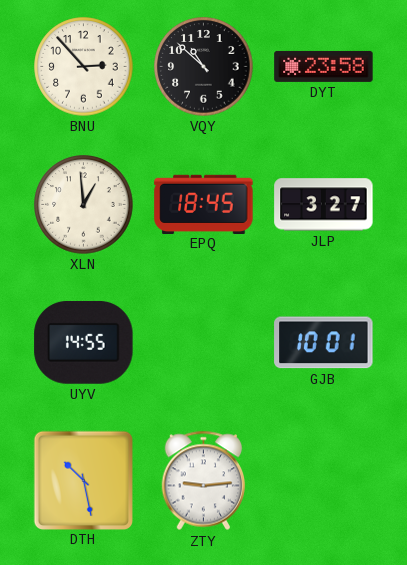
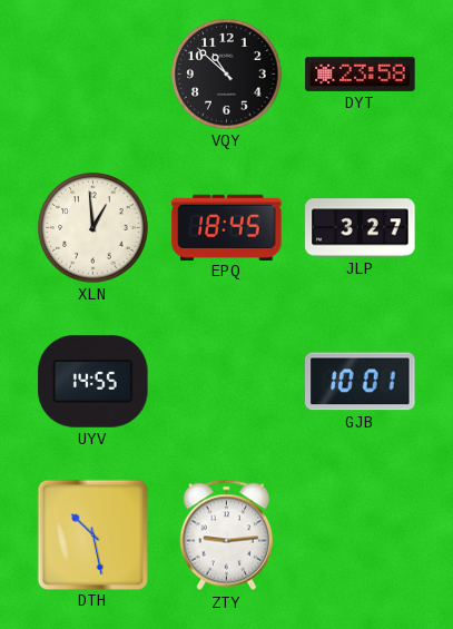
BNU: 2:53 -> none
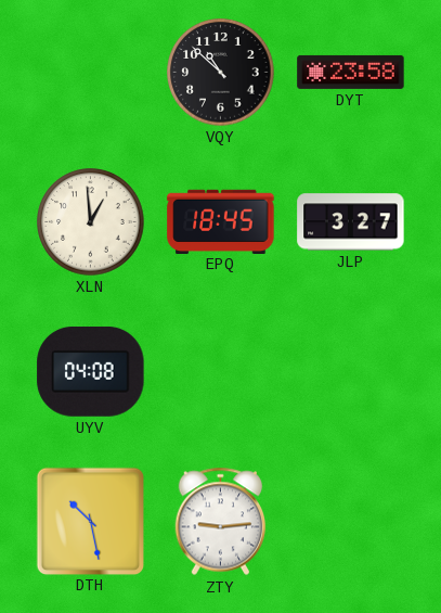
UYV: 14:55 -> 04:08
GJB: 10:01 -> none
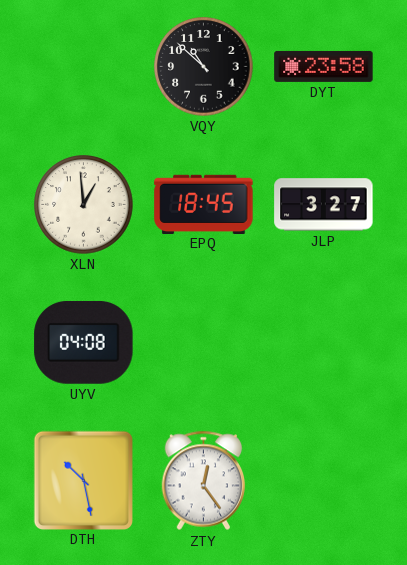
ZTY: 9:14 -> 12:24
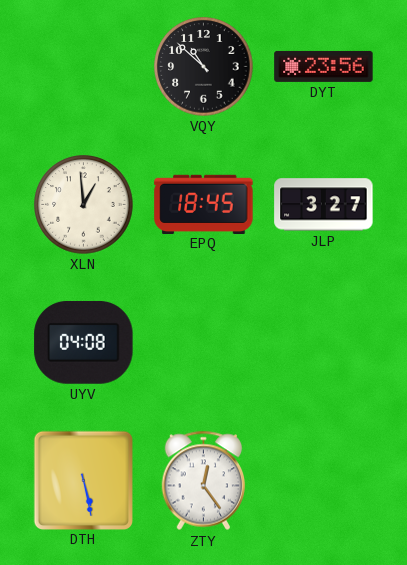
DYT: 23:58 -> 23:56
DTH: 10:28 -> 5:28
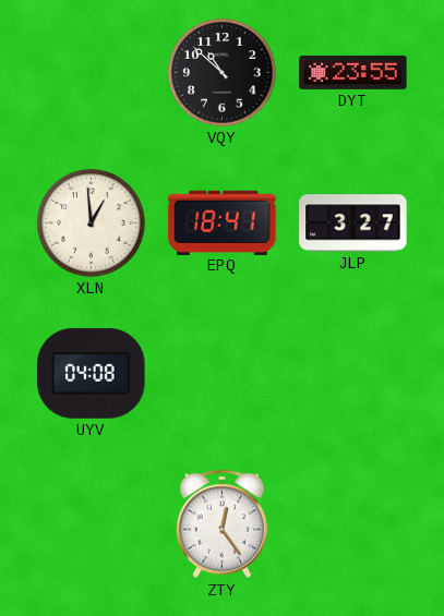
DYT: 23:56 -> 23:55
EPQ: 18:45 -> 18:41
DTH: 5:28 -> none
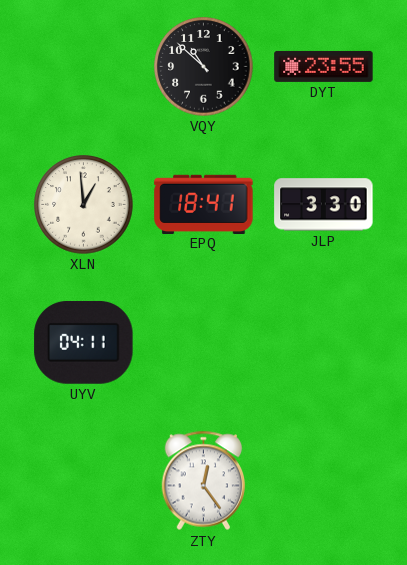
JLP: 3:27 -> 3:30
UYV: 04:08 -> 04:11
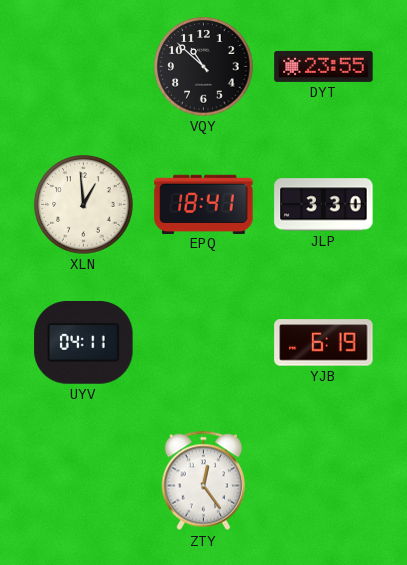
YJB: none -> 6:19
